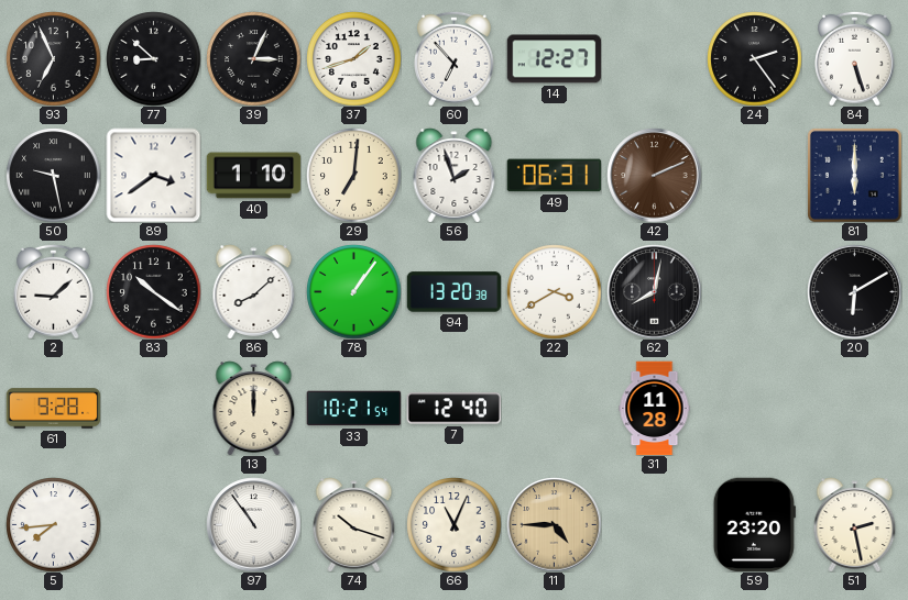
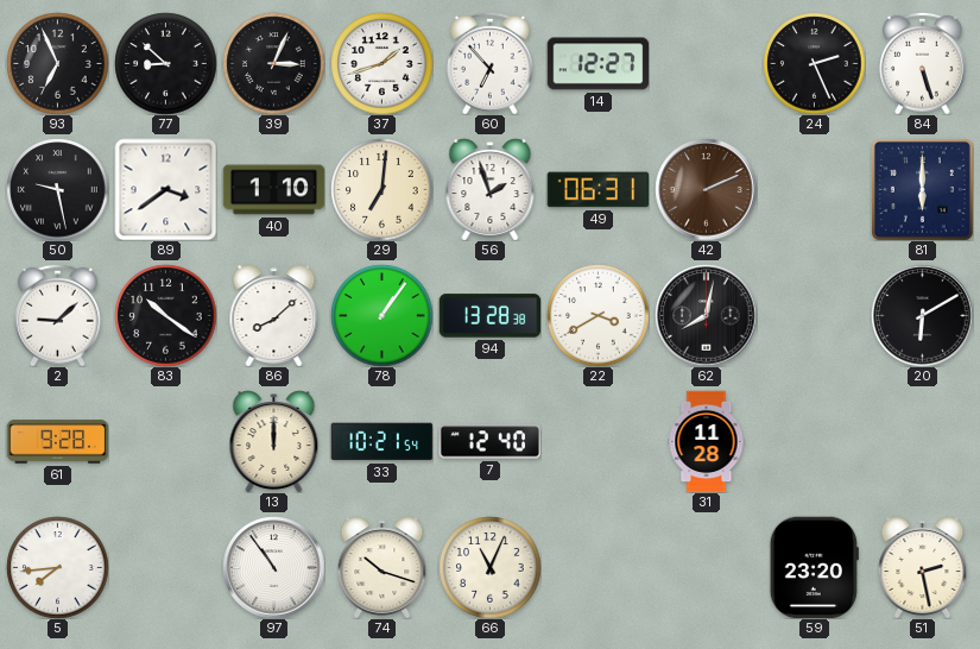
24: 2:24 -> 2:26
94: 13:20 -> 13:28
11: 4:45 -> none
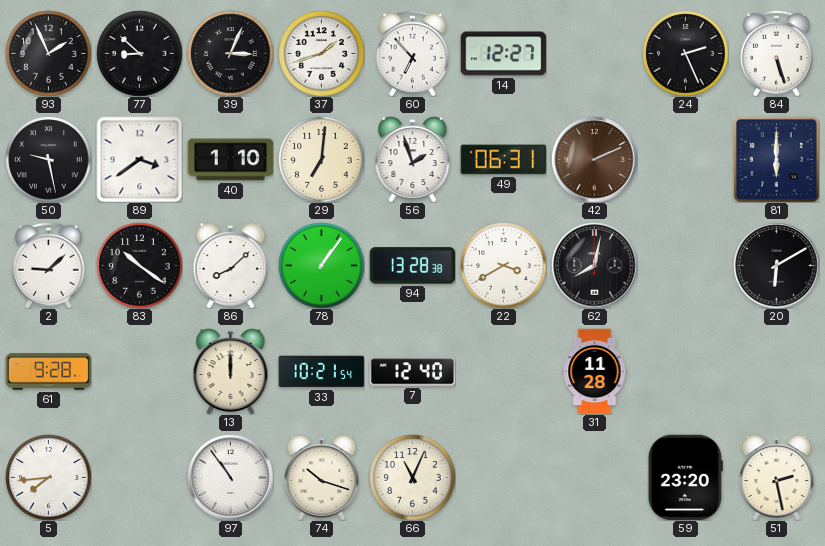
93: 6:56 -> 1:56
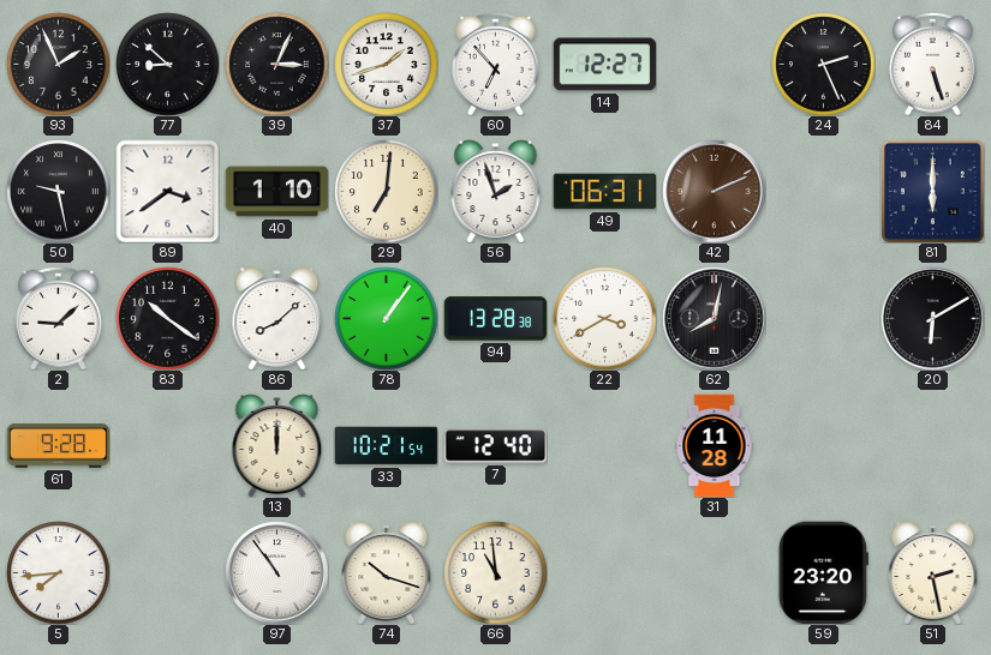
66: 11:04 -> 10:59
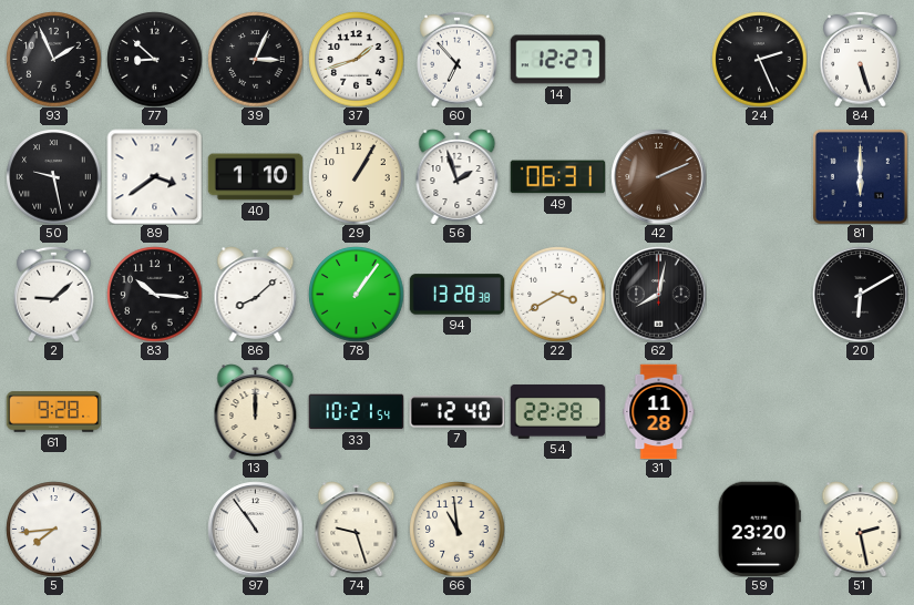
29: 7:01 -> 1:05
83: 10:21 -> 10:16
54: none -> 22:28
74: 10:18 -> 9:27
